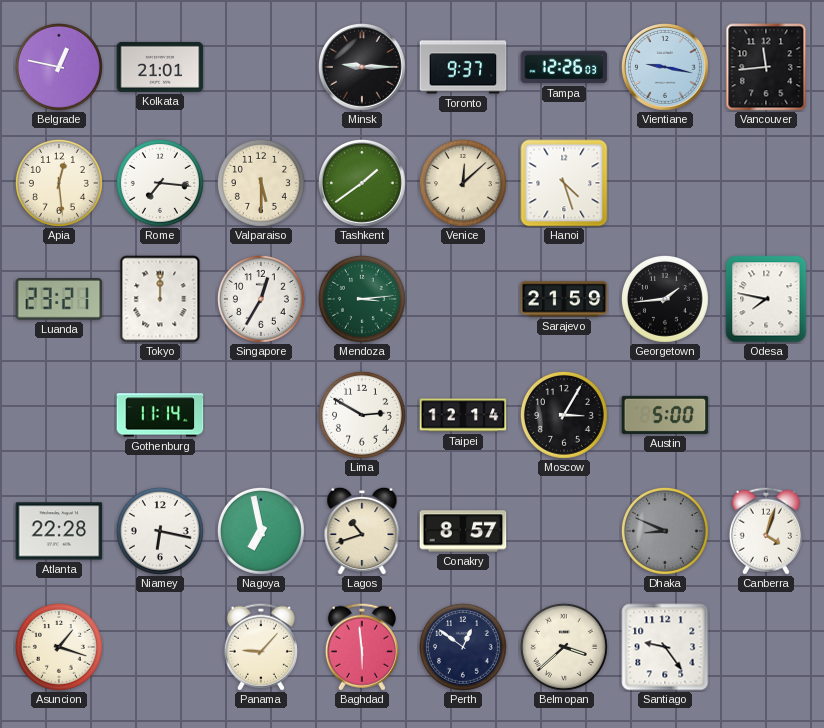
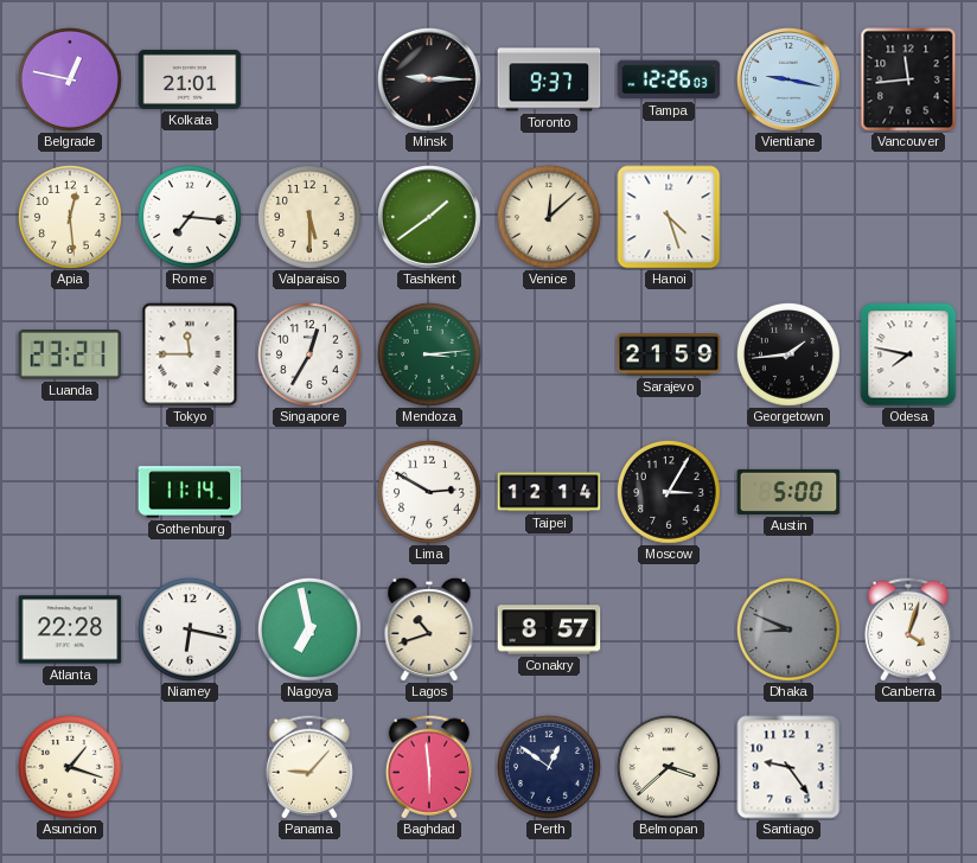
Tokyo: 12:00 -> 11:45
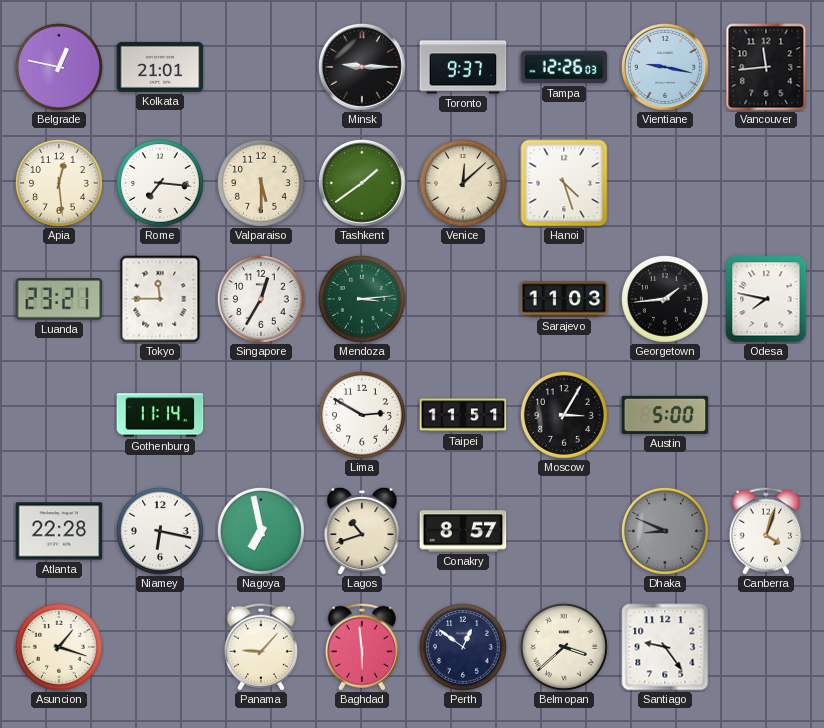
Sarajevo: 21:59 -> 11:03
Taipei: 12:14 -> 11:51
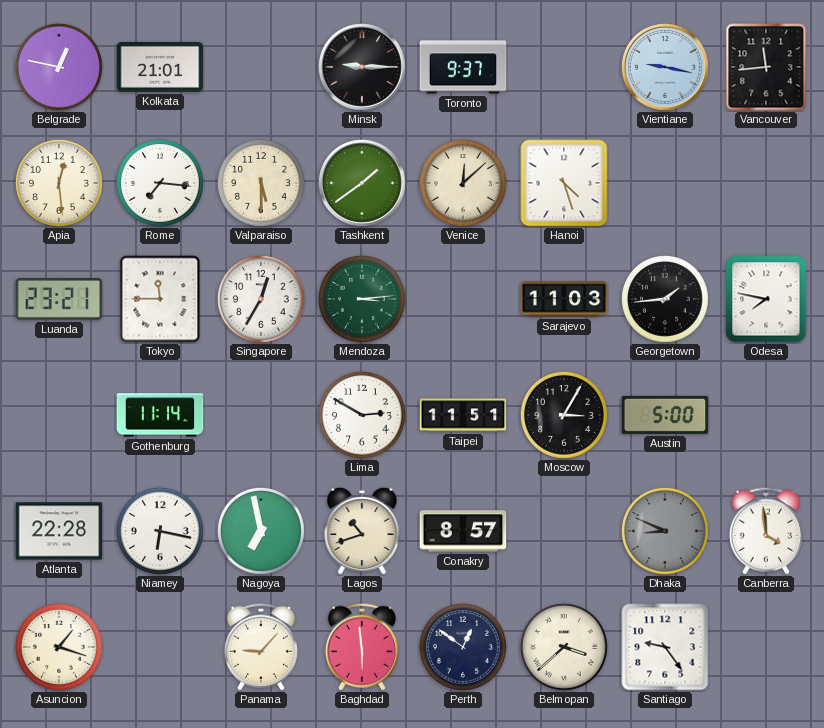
Tampa: 12:26 -> none
Canberra: 4:03 -> 3:59
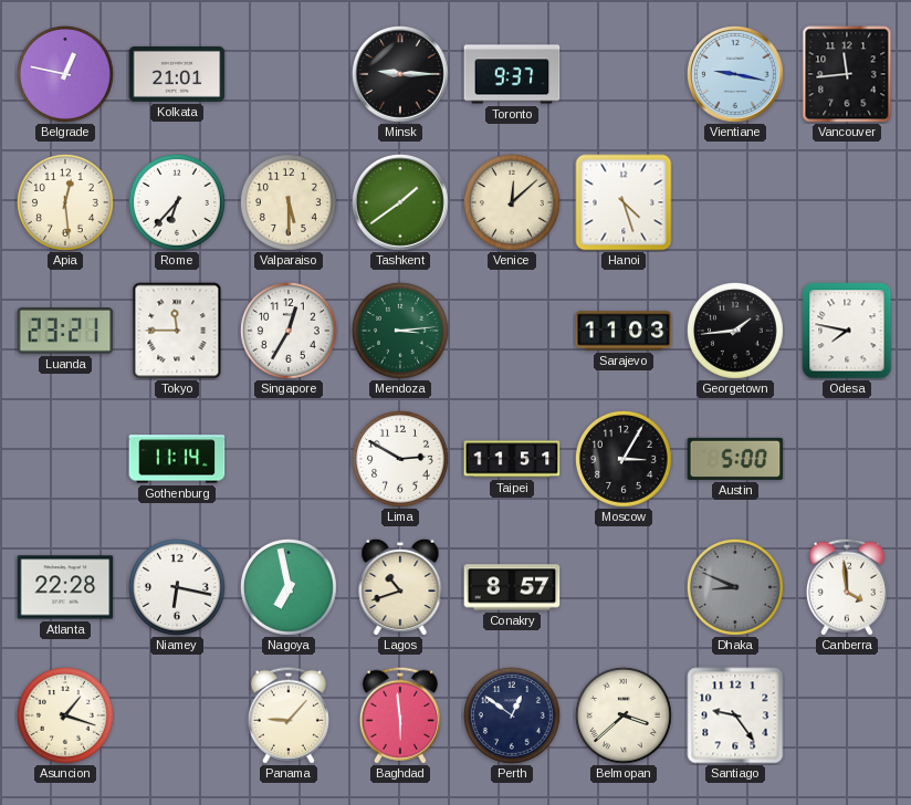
Rome: 7:16 -> 6:37
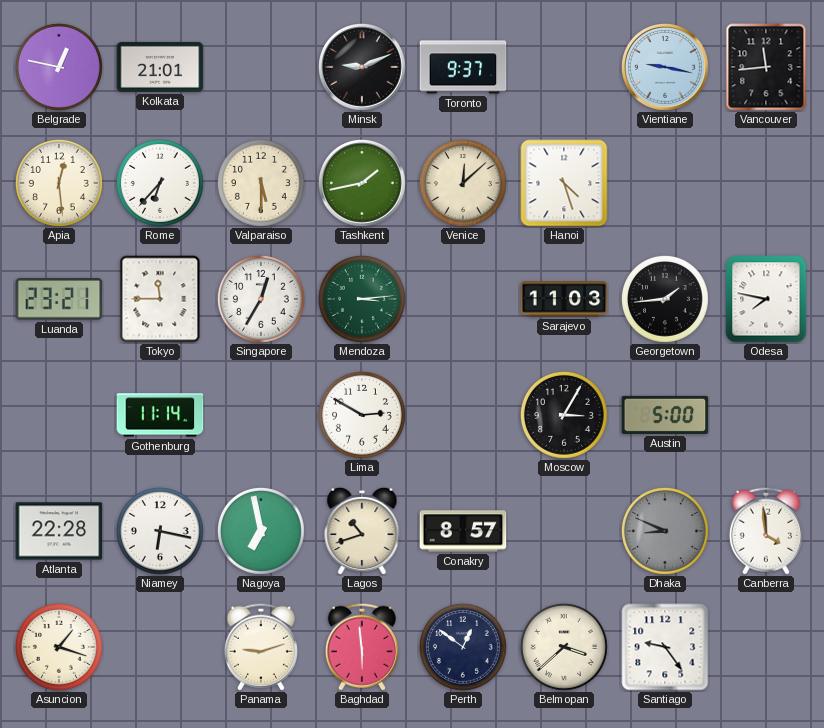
Minsk: 9:15 -> 9:11
Tashkent: 1:39 -> 1:43
Taipei: 11:51 -> none
Panama: 9:07 -> 9:12
